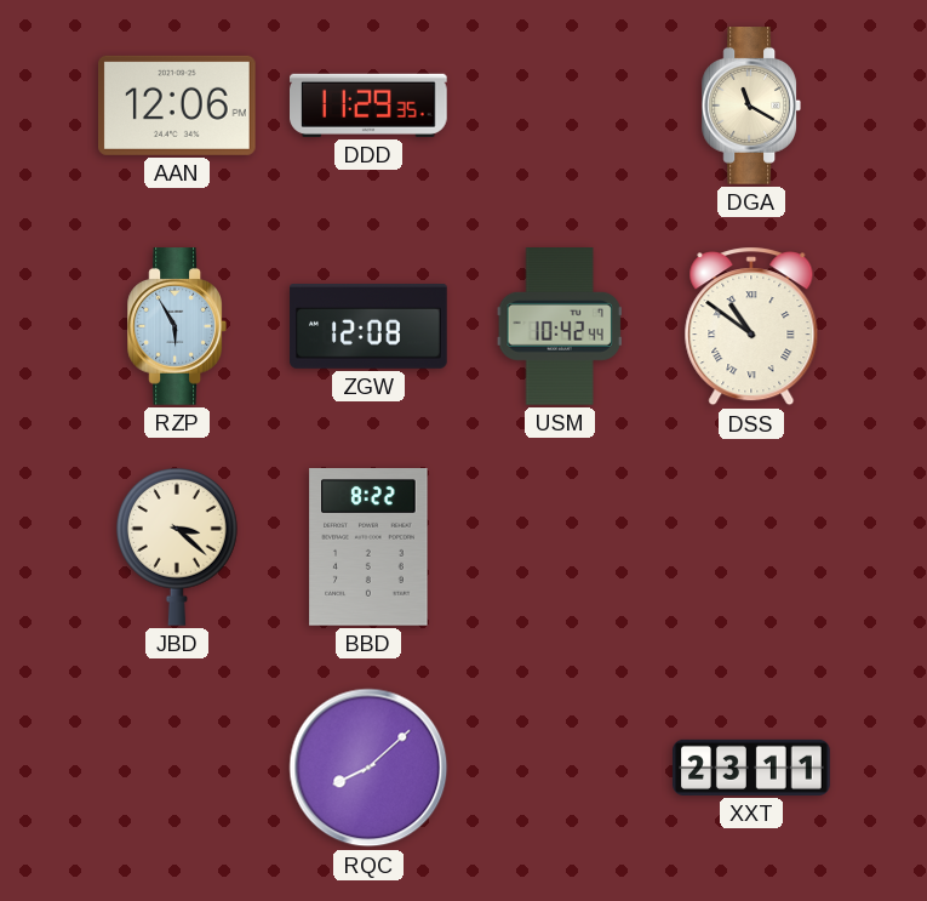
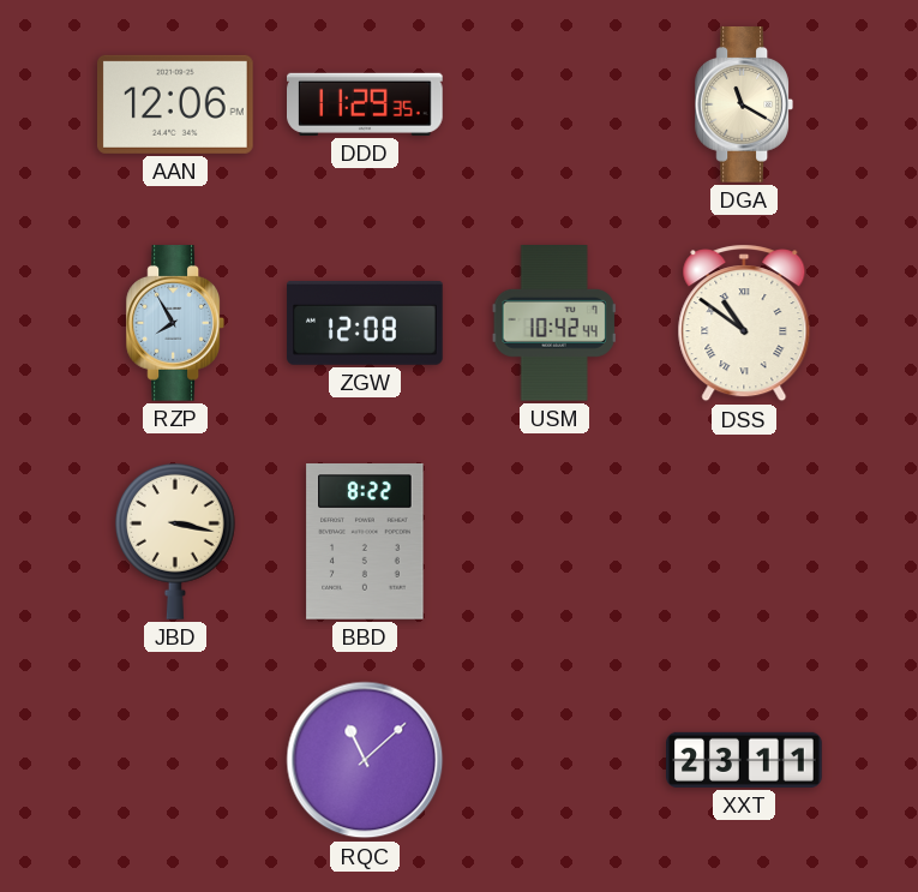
RZP: 5:55 -> 7:55
JBD: 3:22 -> 3:17
RQC: 8:08 -> 11:08
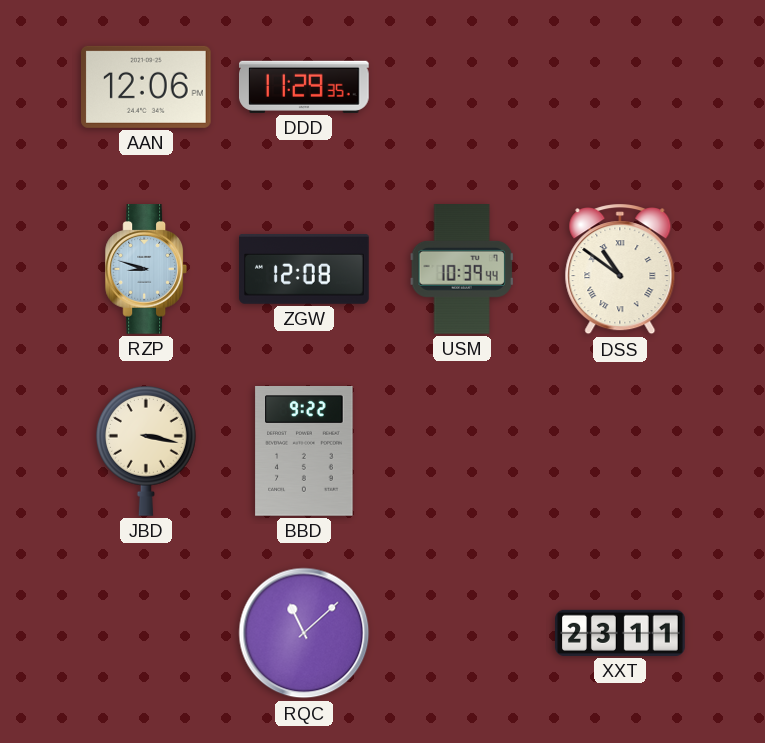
DGA: 11:20 -> none
RZP: 7:55 -> 8:48
USM: 10:42 -> 10:39
BBD: 8:22 -> 9:22
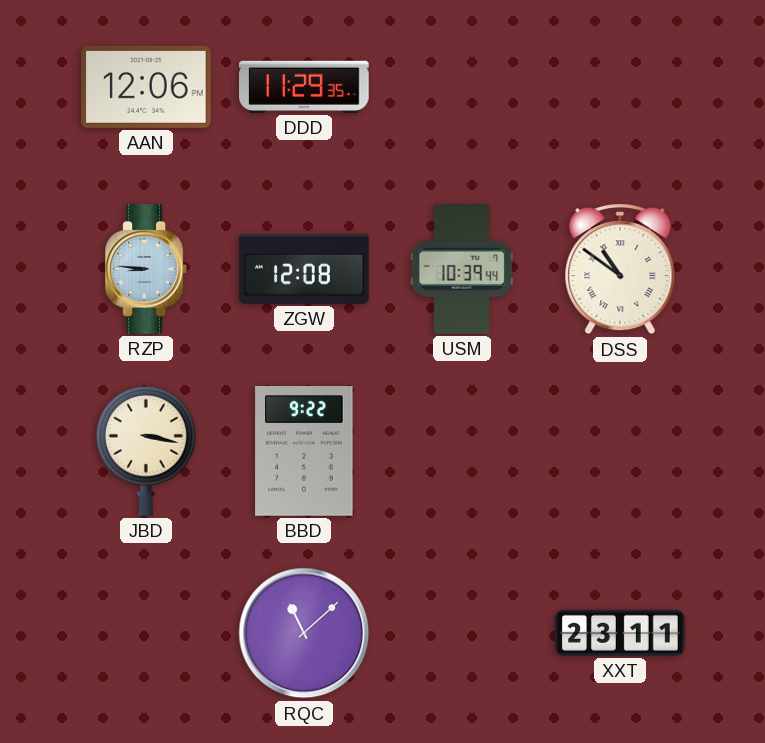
RZP: 8:48 -> 8:46
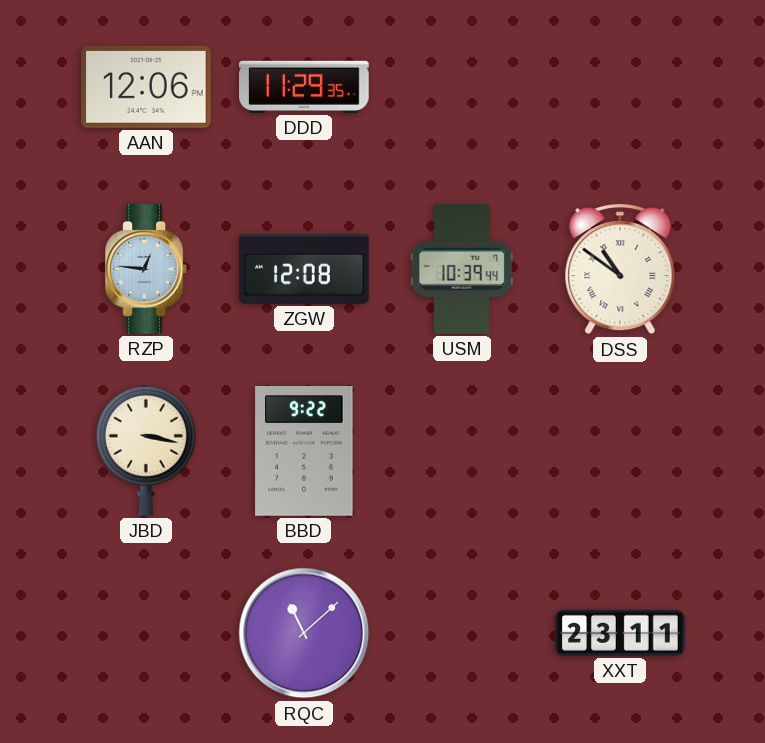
RZP: 8:46 -> 12:46
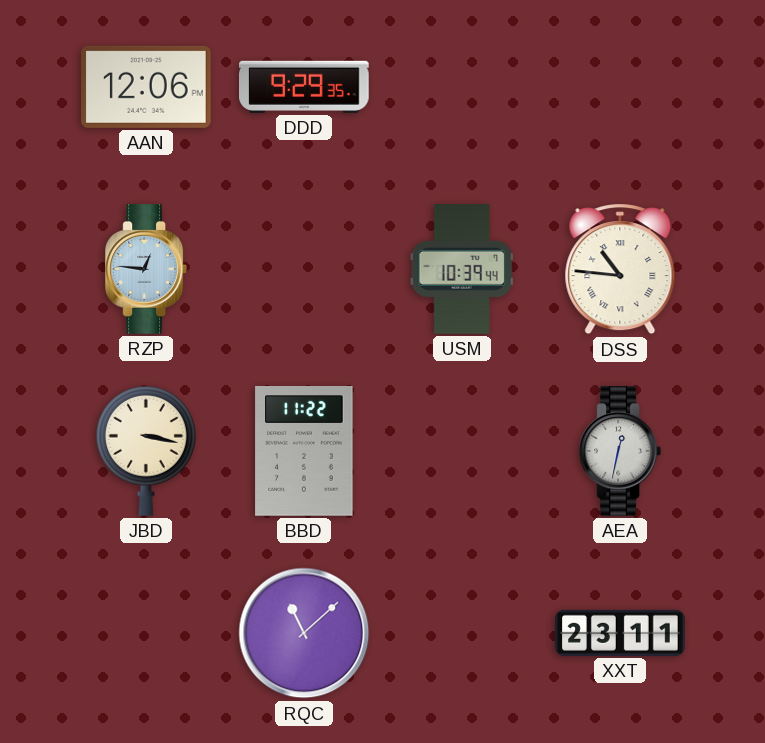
DDD: 11:29 -> 9:29
ZGW: 12:08 -> none
DSS: 10:51 -> 10:46
BBD: 9:22 -> 11:22
AEA: none -> 12:32
